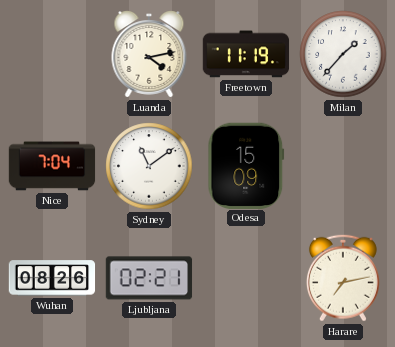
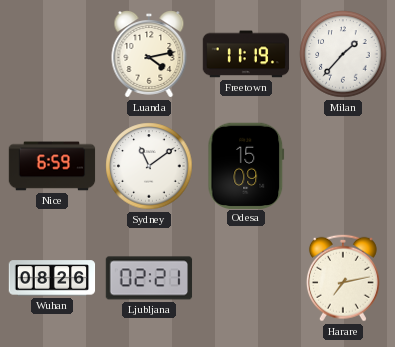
Nice: 7:04 -> 6:59
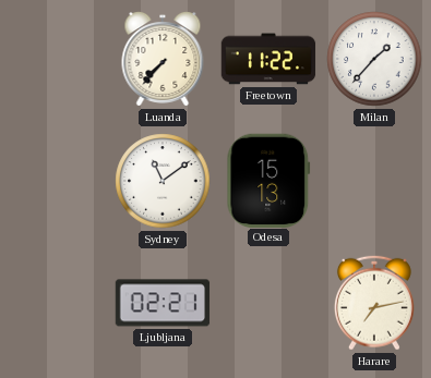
Luanda: 4:13 -> 7:37
Freetown: 11:19 -> 11:22
Nice: 6:59 -> none
Odesa: 15:09 -> 15:13
Wuhan: 08:26 -> none
